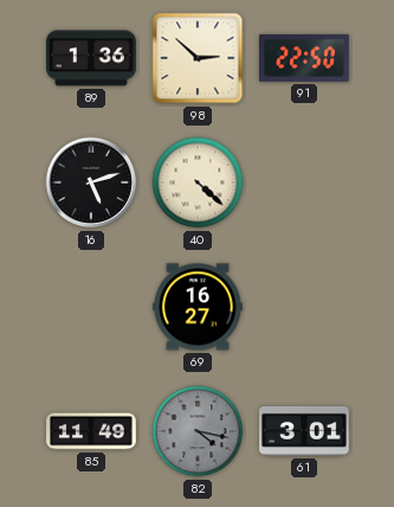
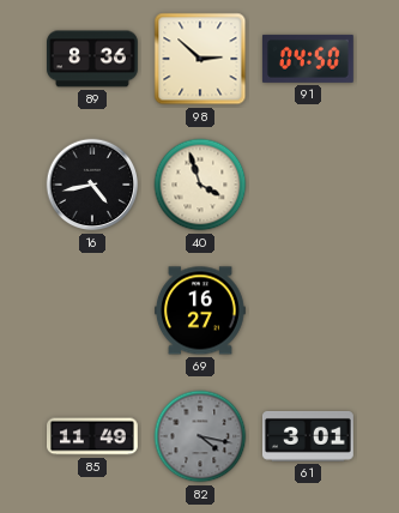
89: 1:36 -> 8:36
91: 22:50 -> 04:50
16: 5:12 -> 4:43
40: 4:22 -> 3:57
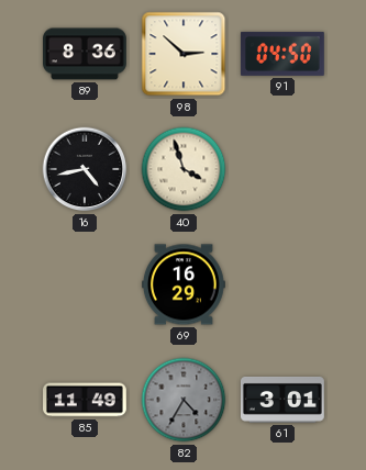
69: 16:27 -> 16:29
82: 4:17 -> 4:35
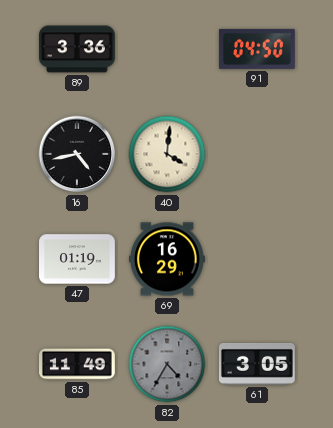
89: 8:36 -> 3:36
98: 2:52 -> none
40: 3:57 -> 4:01
47: none -> 01:19
61: 3:01 -> 3:05
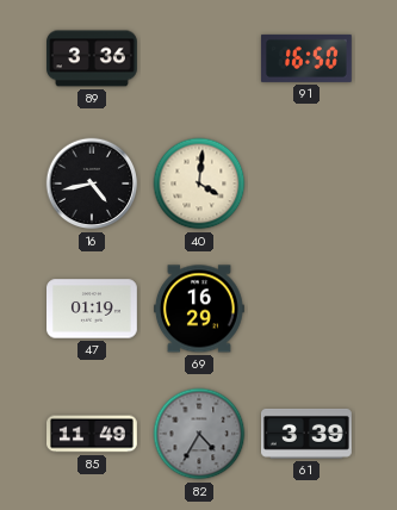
91: 04:50 -> 16:50
61: 3:05 -> 3:39
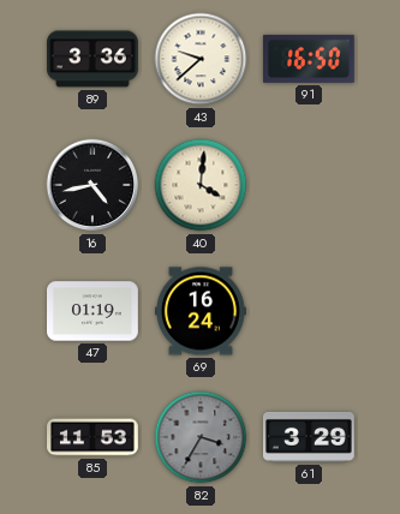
43: none -> 9:38
69: 16:29 -> 16:24
85: 11:49 -> 11:53
82: 4:35 -> 3:35
61: 3:39 -> 3:29
